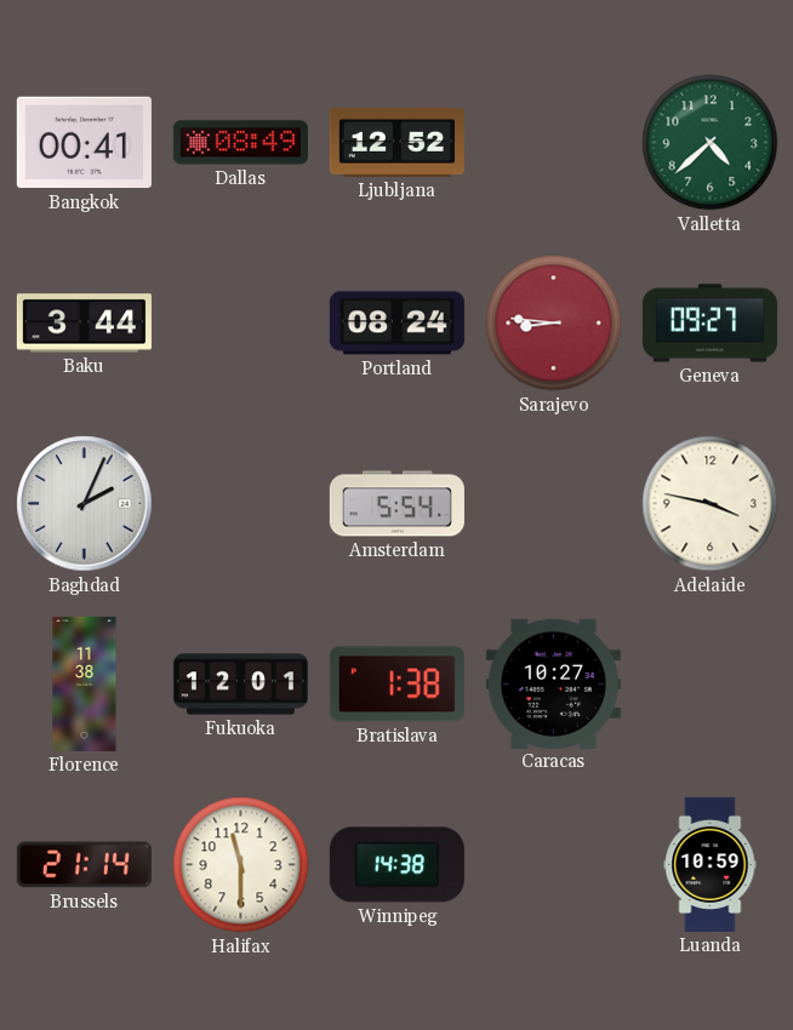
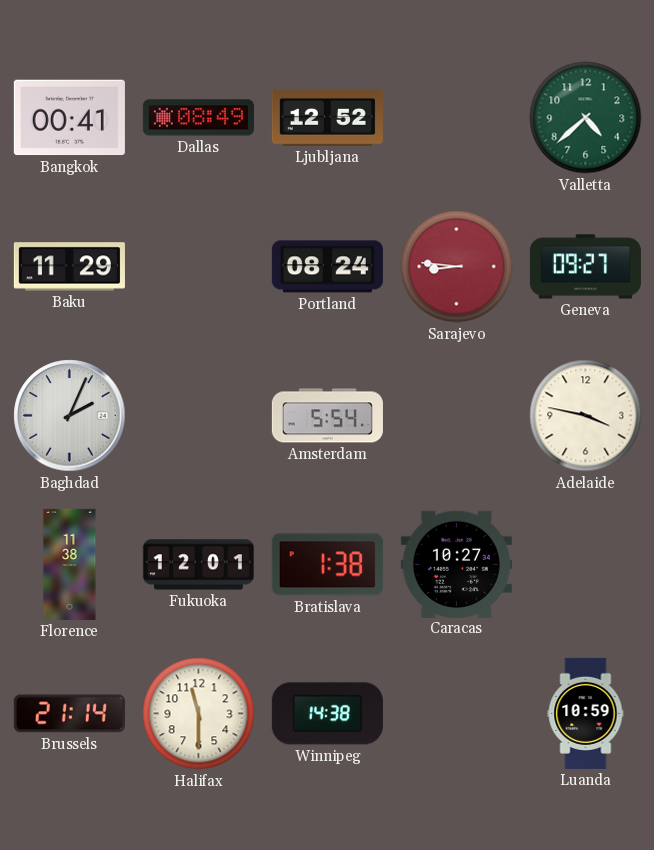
Baku: 3:44 -> 11:29
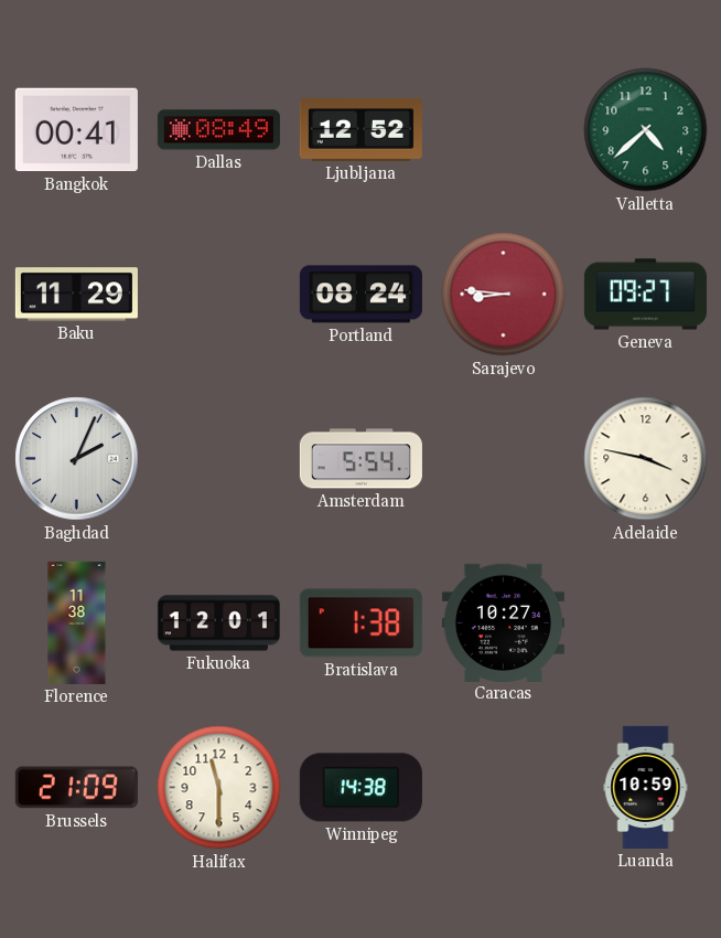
Brussels: 21:14 -> 21:09
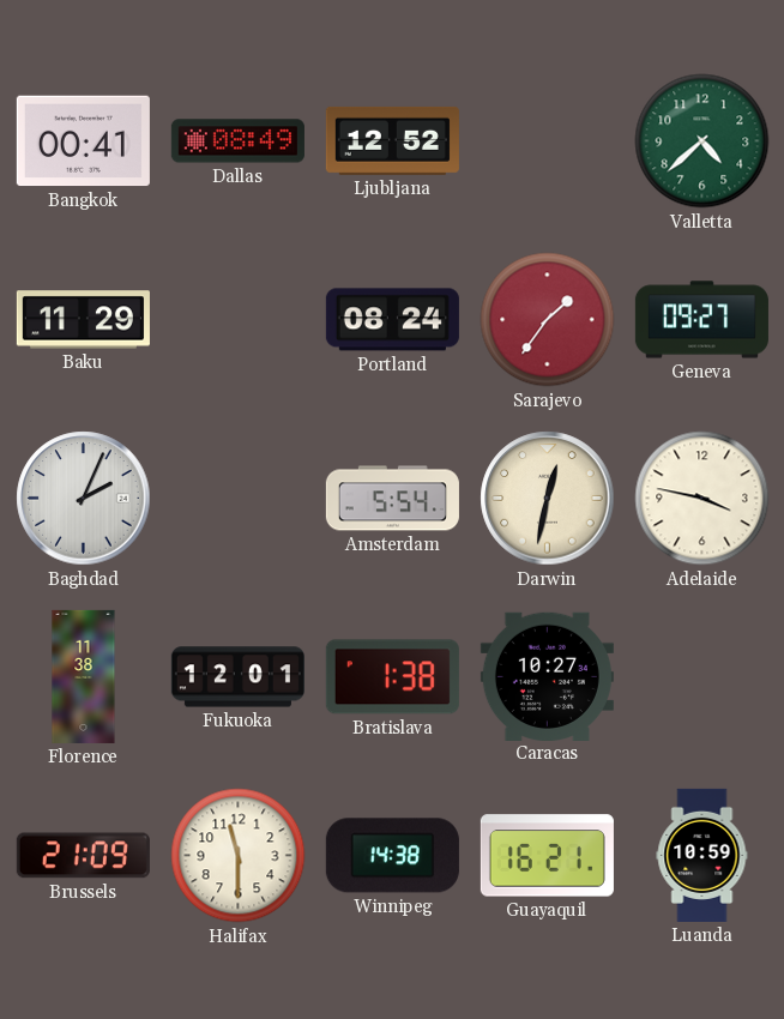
Sarajevo: 8:46 -> 1:36
Darwin: none -> 12:32
Guayaquil: none -> 16:21
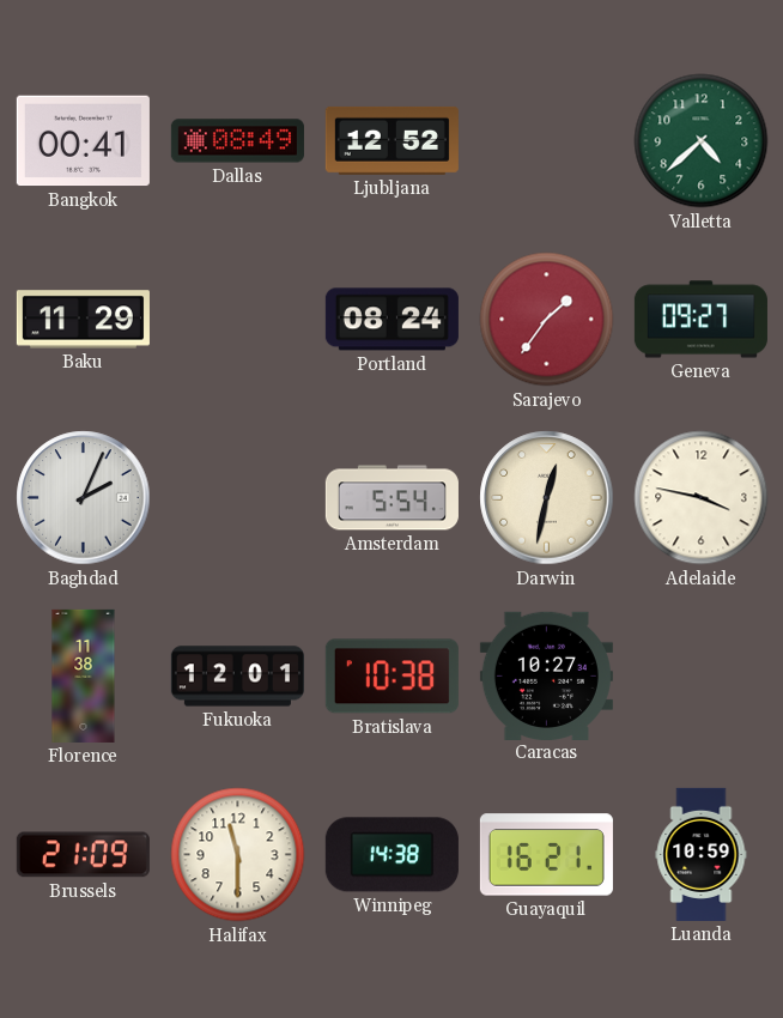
Bratislava: 1:38 -> 10:38
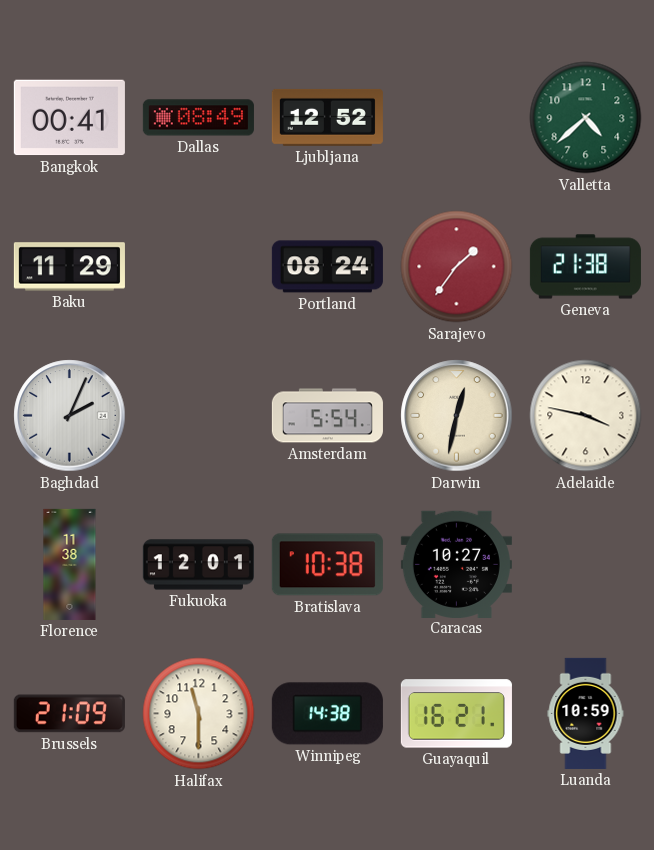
Geneva: 09:27 -> 21:38
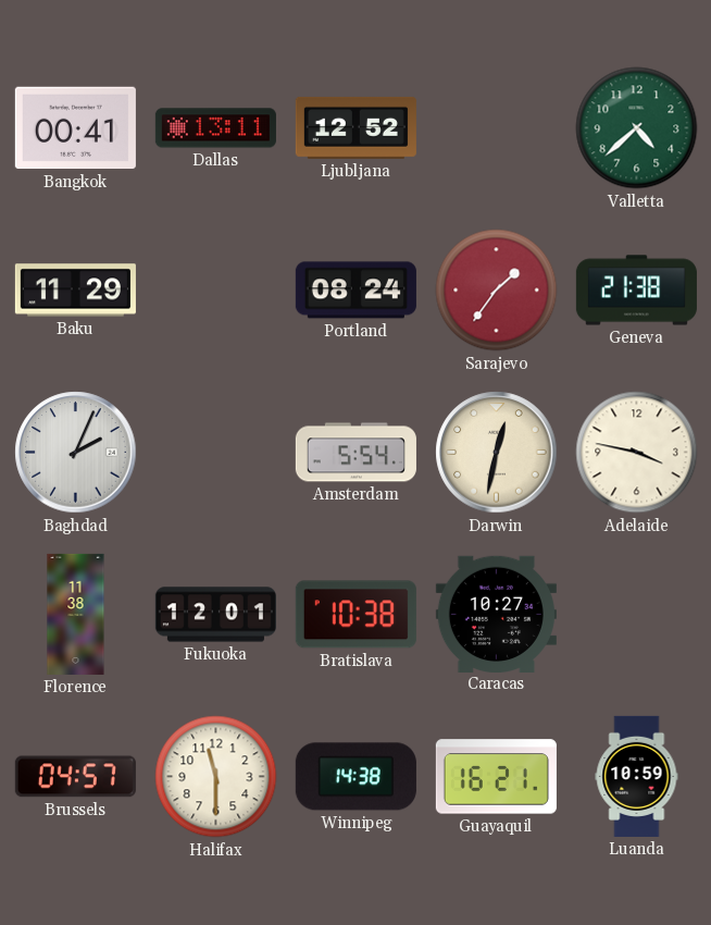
Dallas: 08:49 -> 13:11
Brussels: 21:09 -> 04:57
